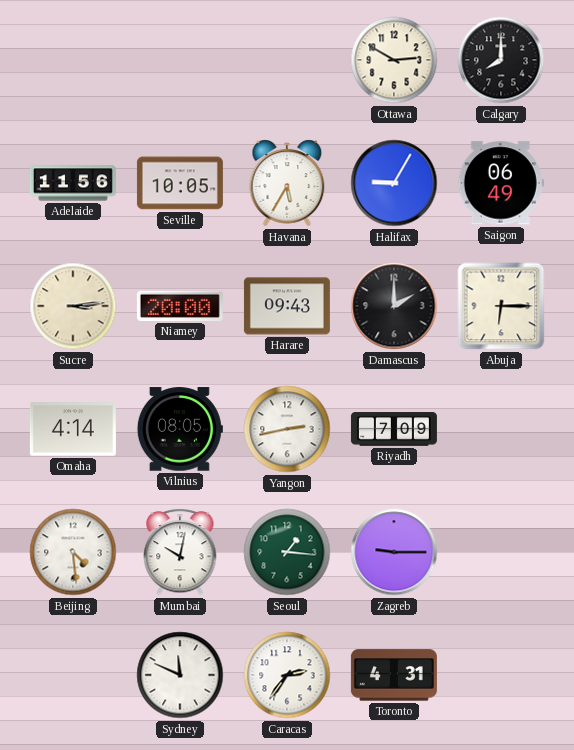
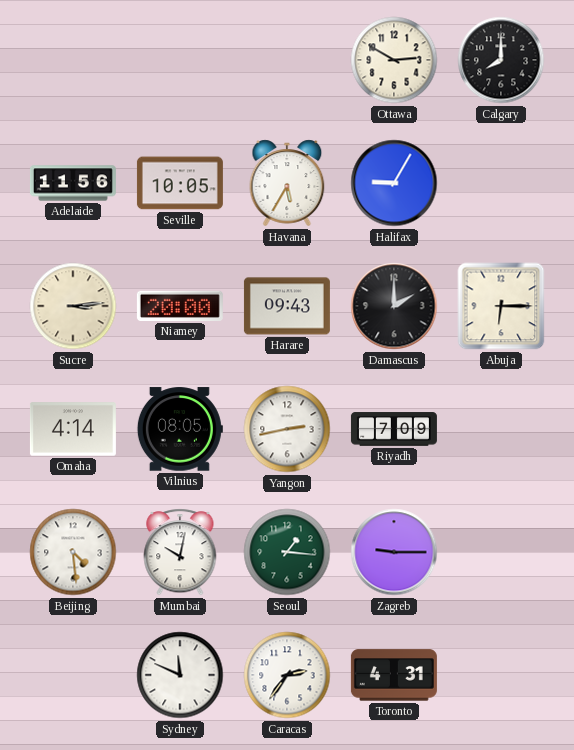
Saigon: 06:49 -> none
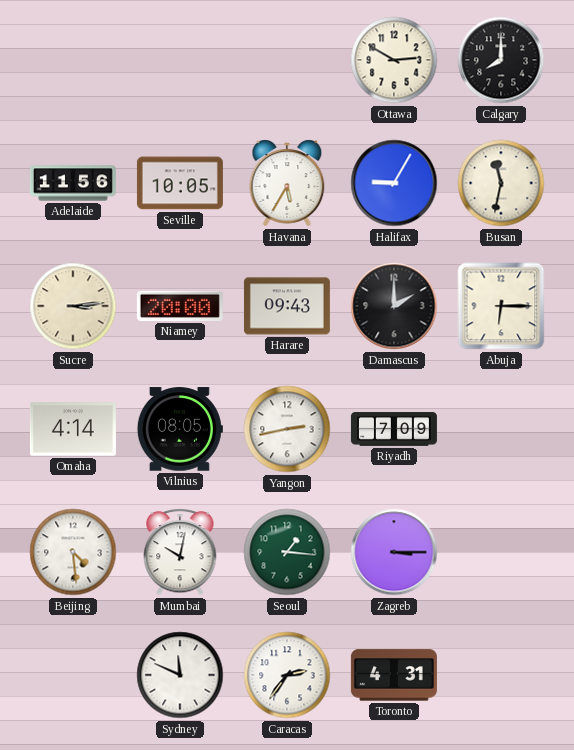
Busan: none -> 11:32
Zagreb: 9:15 -> 3:15
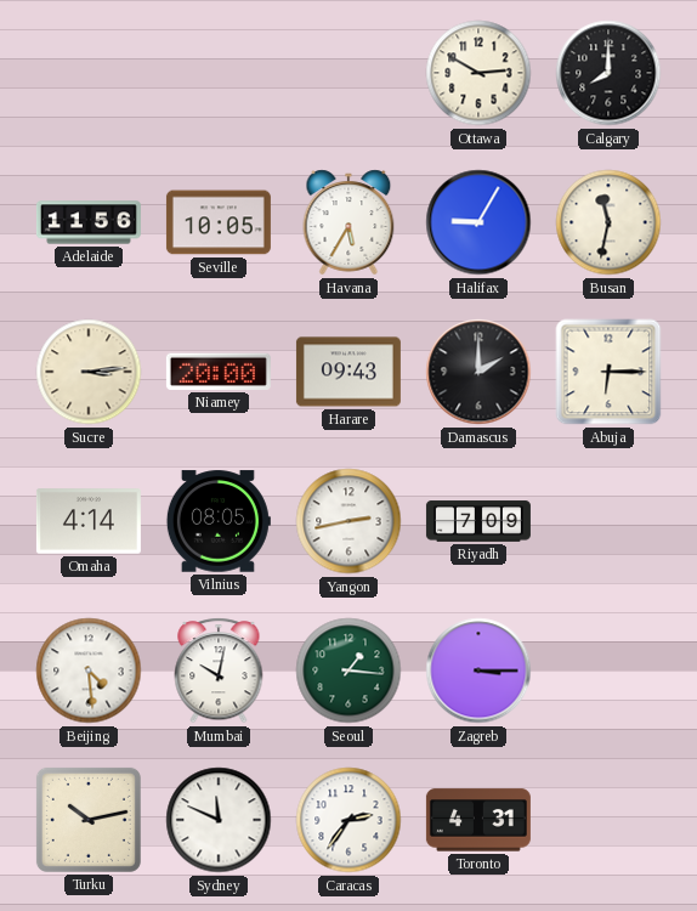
Turku: none -> 10:13
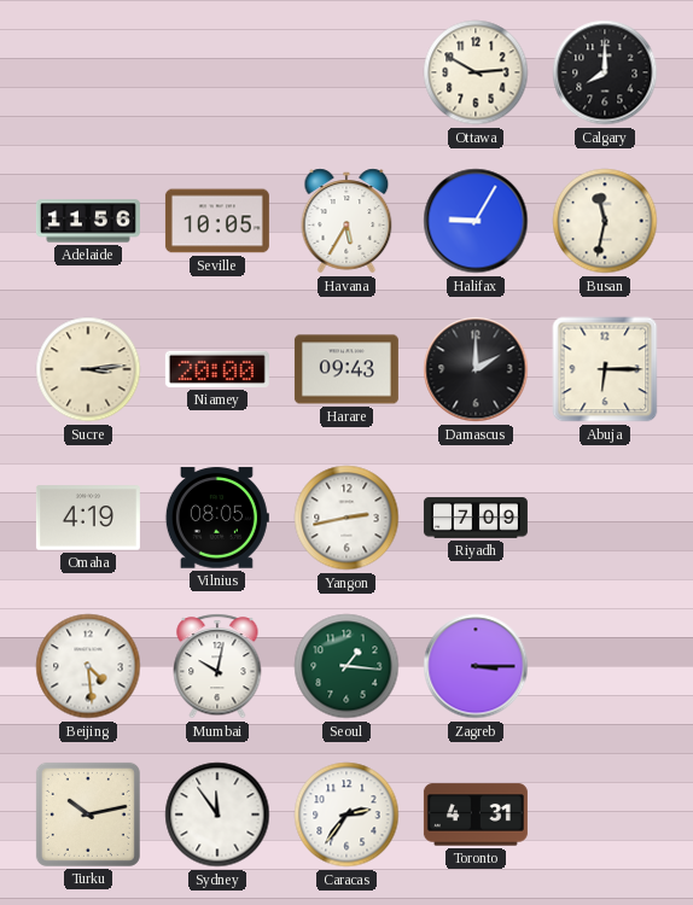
Omaha: 4:14 -> 4:19
Sydney: 11:49 -> 11:54
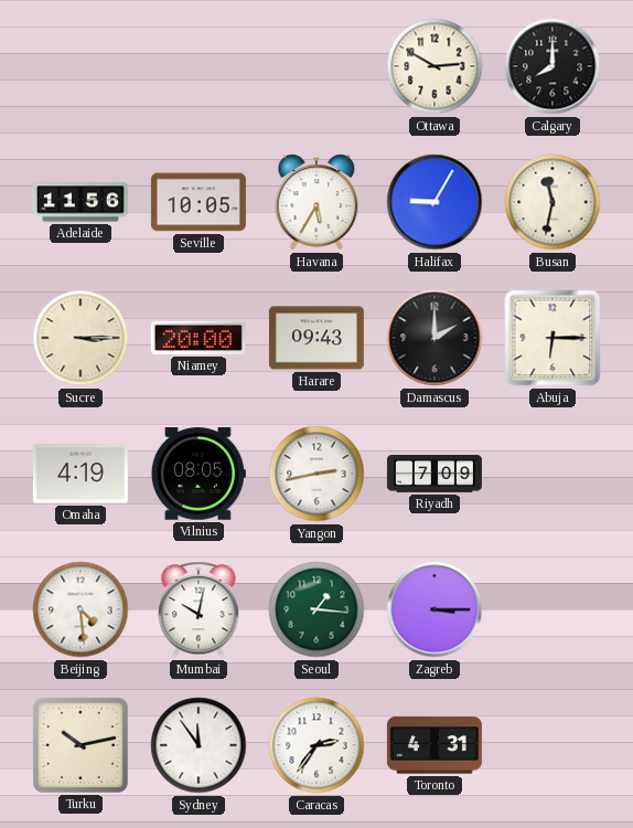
Sucre: 3:14 -> 3:15
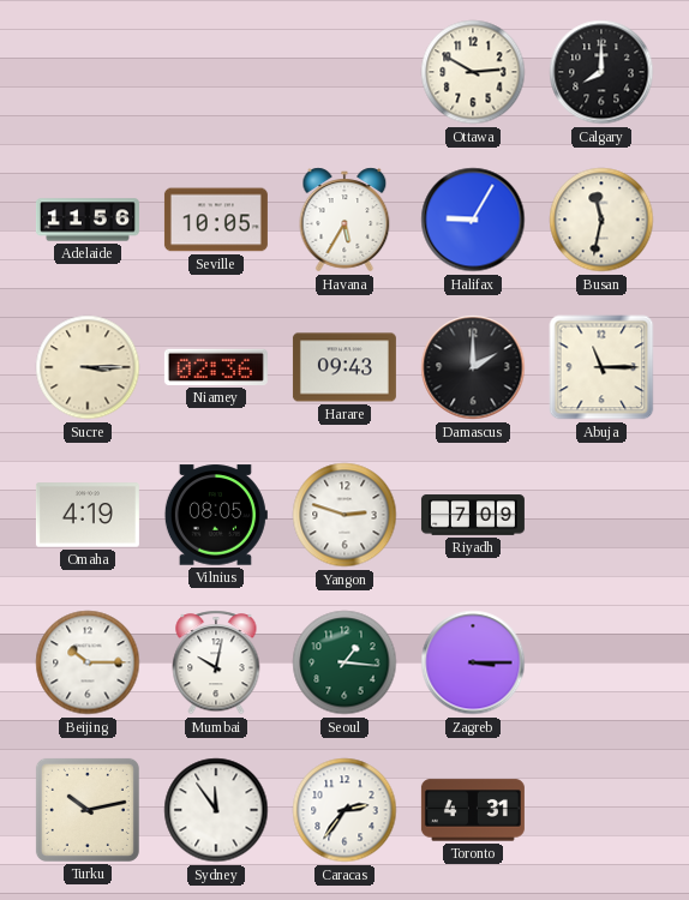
Niamey: 20:00 -> 02:36
Abuja: 6:15 -> 11:15
Yangon: 2:43 -> 2:48
Beijing: 4:29 -> 10:15
